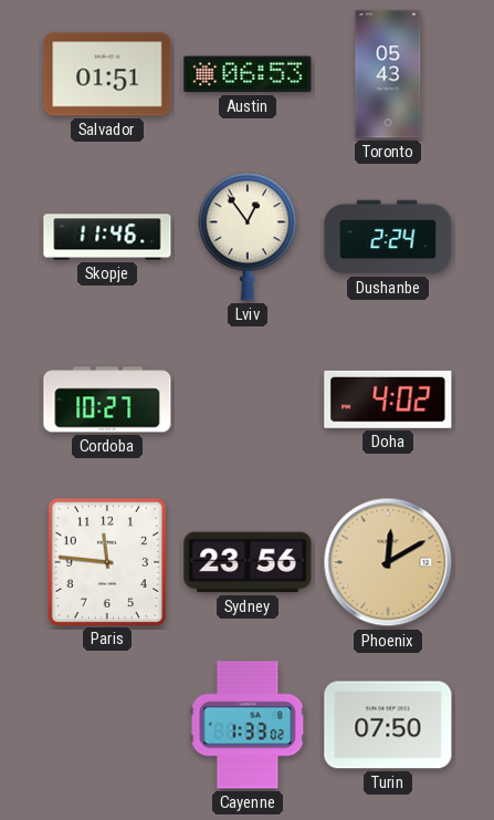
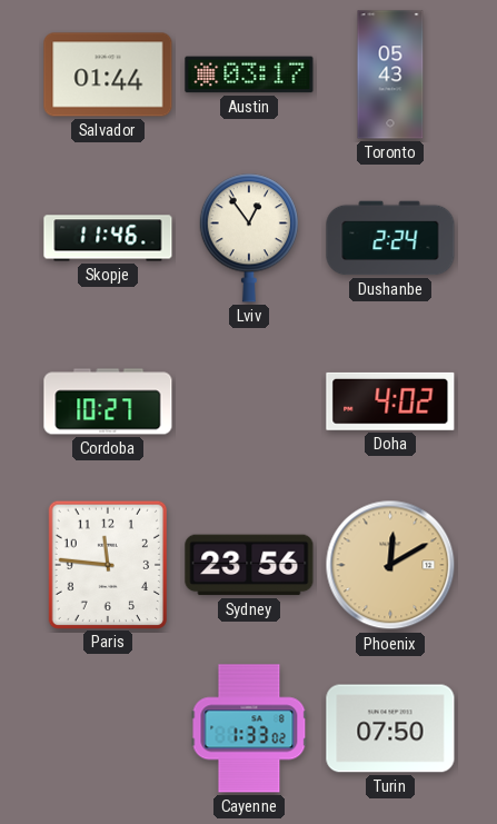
Salvador: 01:51 -> 01:44
Austin: 06:53 -> 03:17
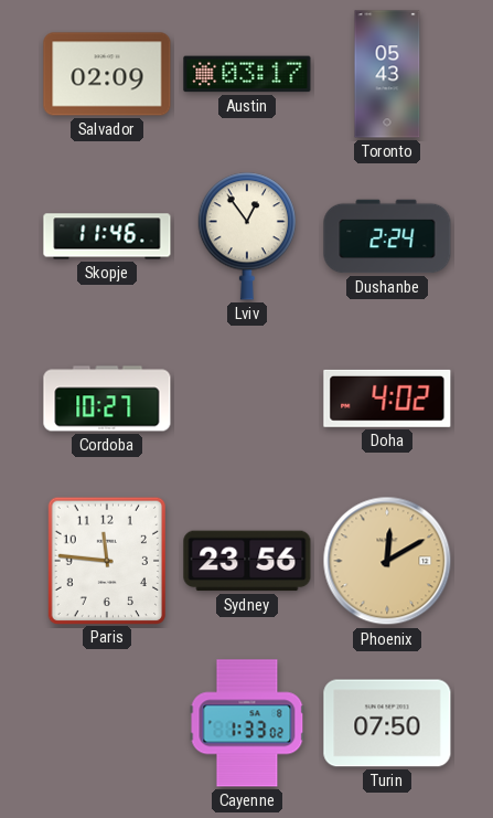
Salvador: 01:44 -> 02:09
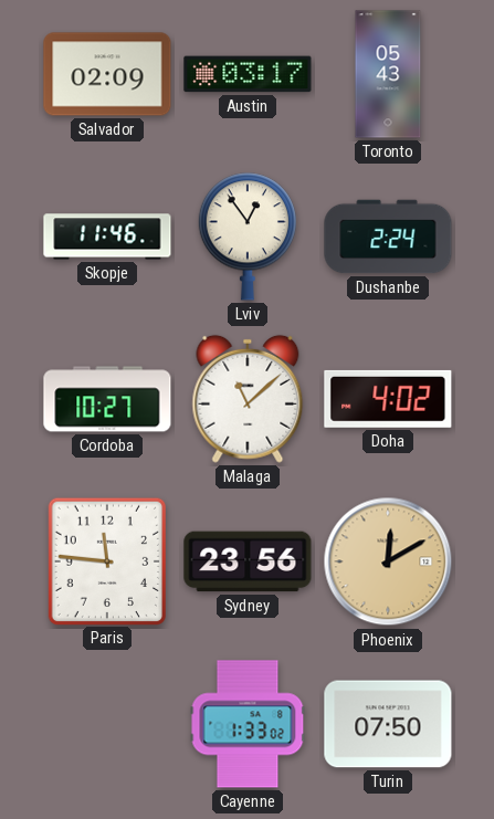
Malaga: none -> 11:08
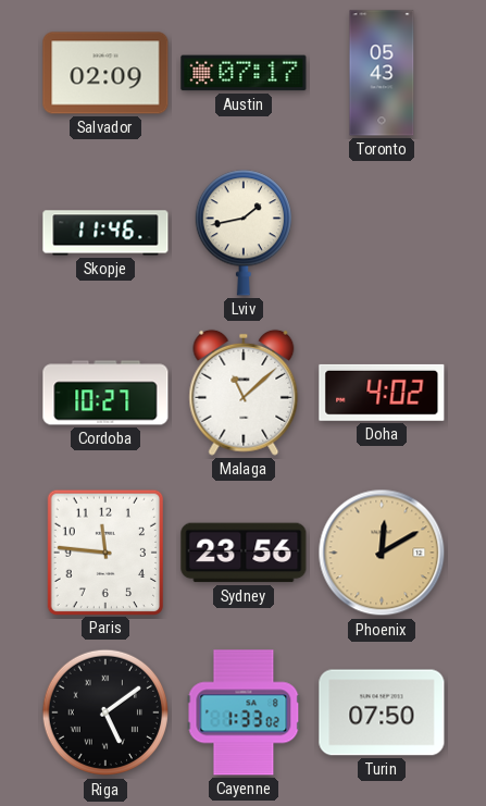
Austin: 03:17 -> 07:17
Lviv: 12:54 -> 1:43
Dushanbe: 2:24 -> none
Riga: none -> 5:09
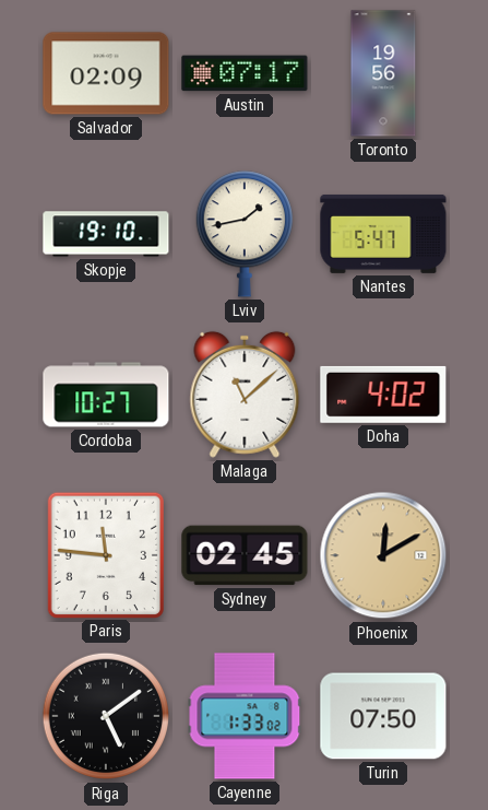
Toronto: 05:43 -> 19:56
Skopje: 11:46 -> 19:10
Nantes: none -> 5:47
Sydney: 23:56 -> 02:45
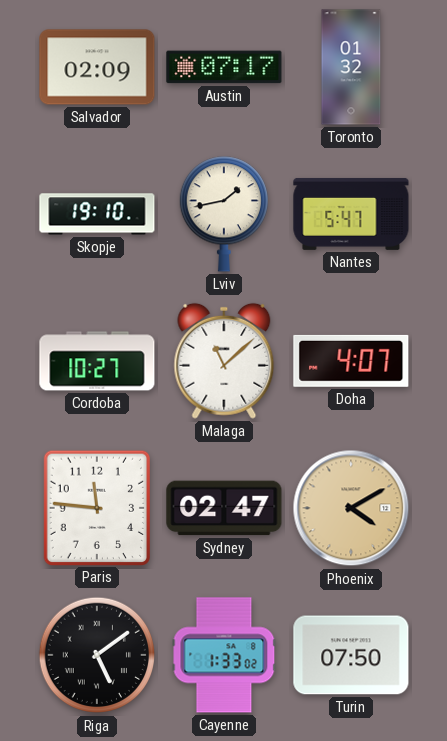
Toronto: 19:56 -> 01:32
Doha: 4:02 -> 4:07
Sydney: 02:45 -> 02:47
Phoenix: 12:10 -> 4:10
